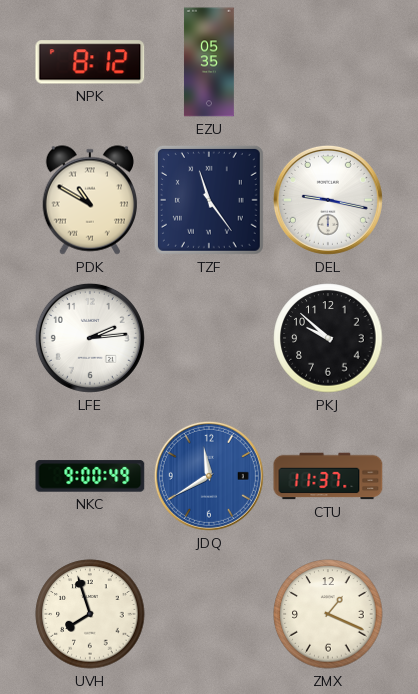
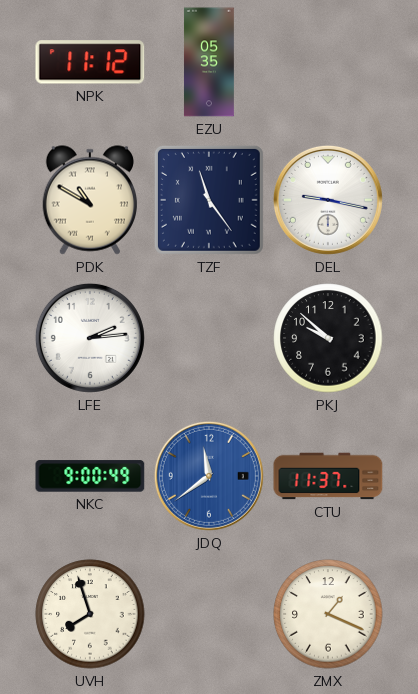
NPK: 8:12 -> 11:12
JDQ: 11:40 -> 11:39
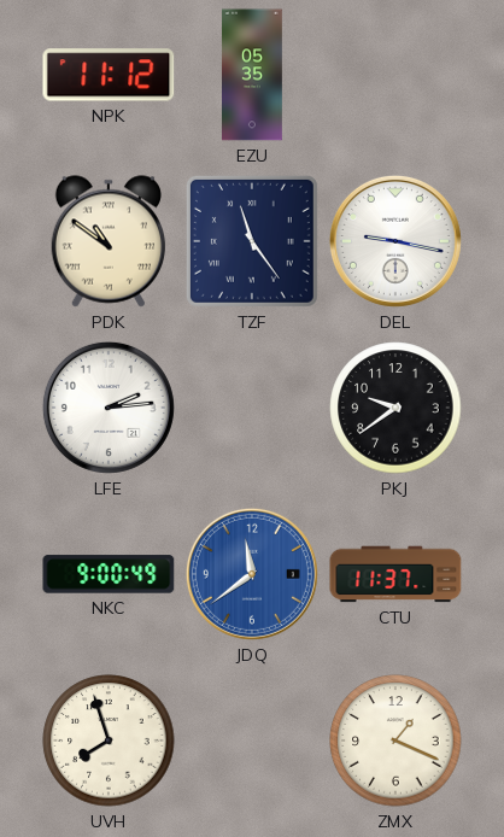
PDK: 10:50 -> 10:51
PKJ: 9:52 -> 9:39
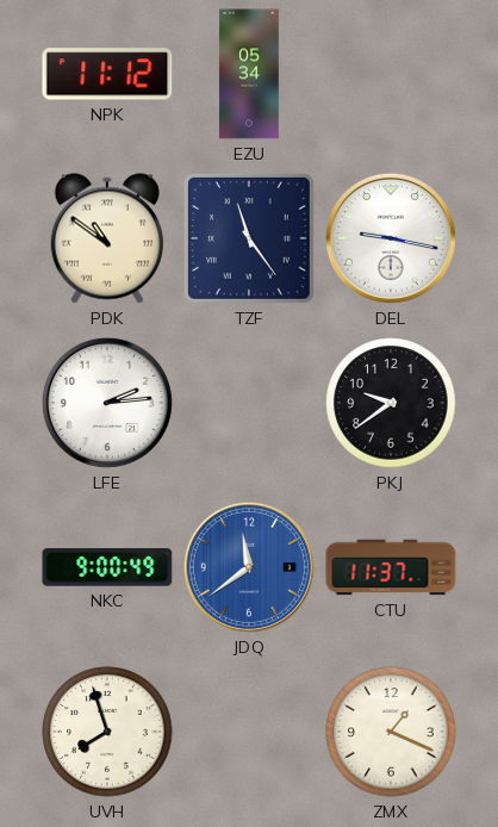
EZU: 05:35 -> 05:34
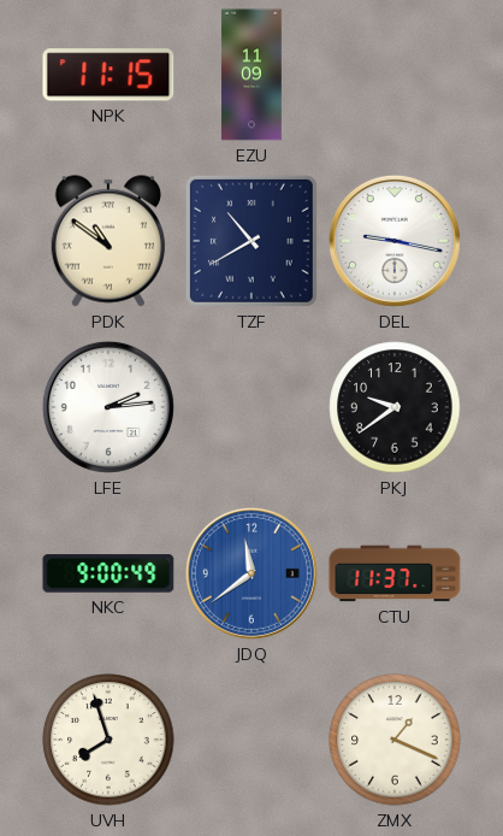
NPK: 11:12 -> 11:15
EZU: 05:34 -> 11:09
TZF: 11:24 -> 10:40
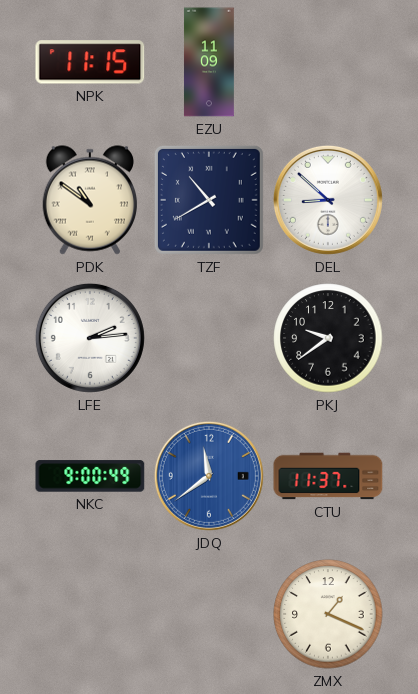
DEL: 9:17 -> 8:52
UVH: 7:57 -> none
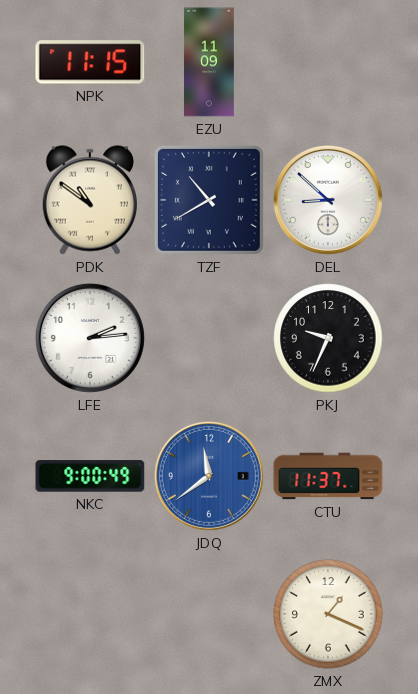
PKJ: 9:39 -> 9:34
